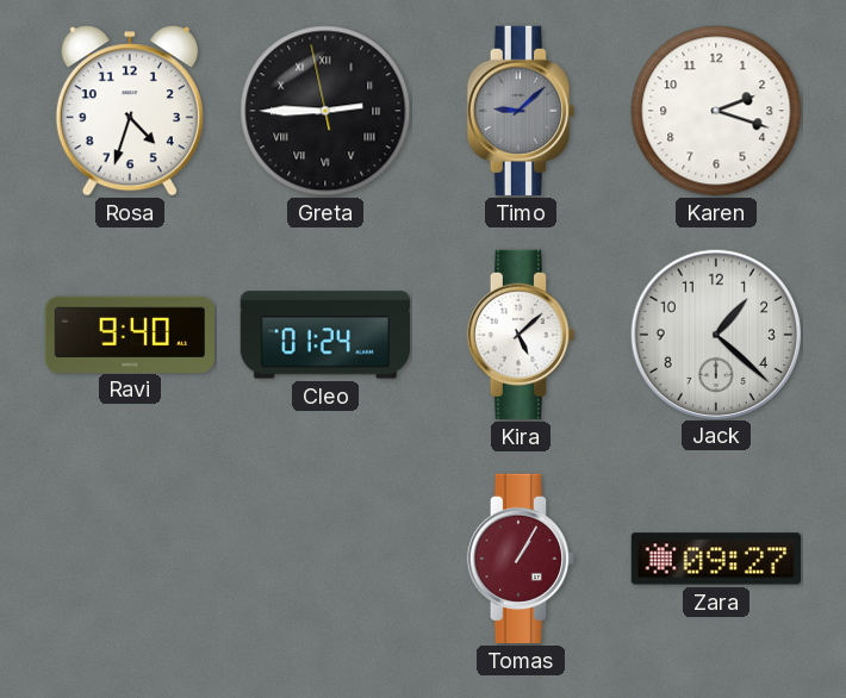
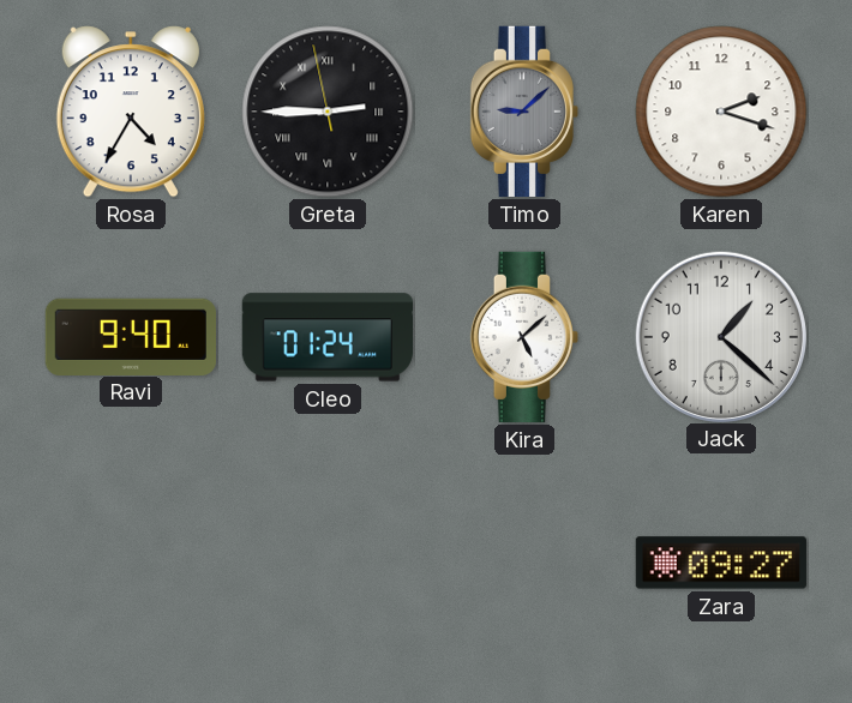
Rosa: 4:33 -> 4:35
Tomas: 1:05 -> none
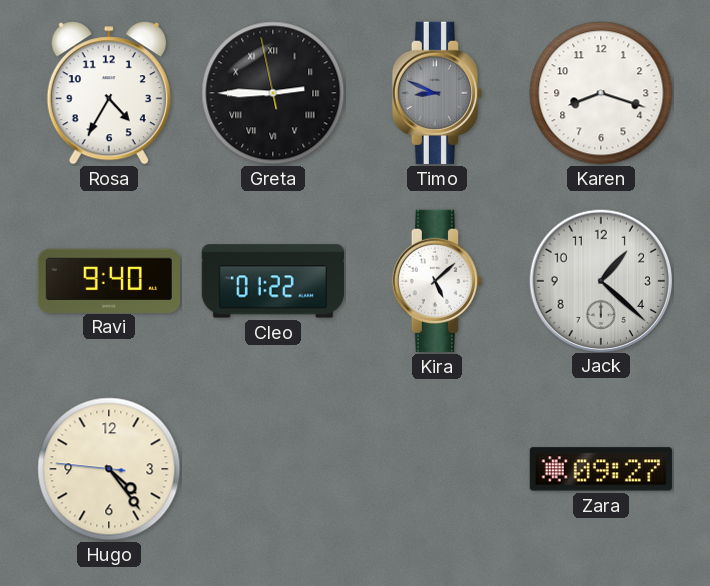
Timo: 9:08 -> 8:49
Karen: 2:18 -> 8:18
Cleo: 01:24 -> 01:22
Hugo: none -> 4:23
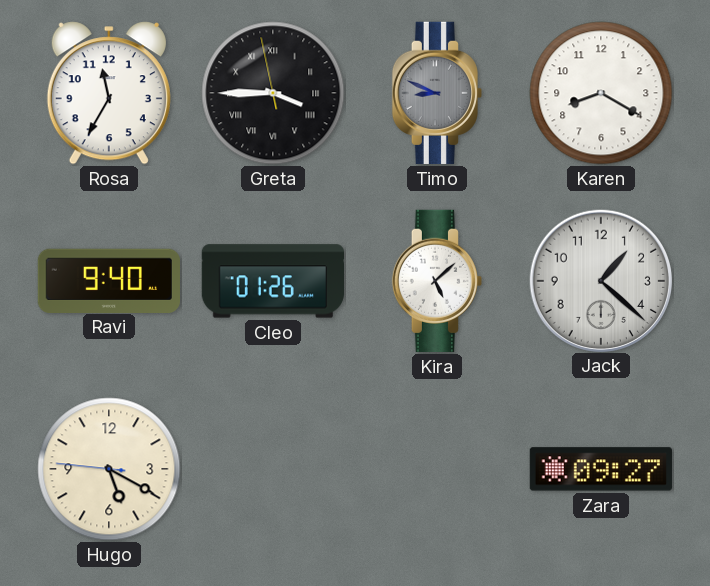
Rosa: 4:35 -> 11:35
Greta: 2:44 -> 3:44
Karen: 8:18 -> 8:20
Cleo: 01:22 -> 01:26
Hugo: 4:23 -> 5:19
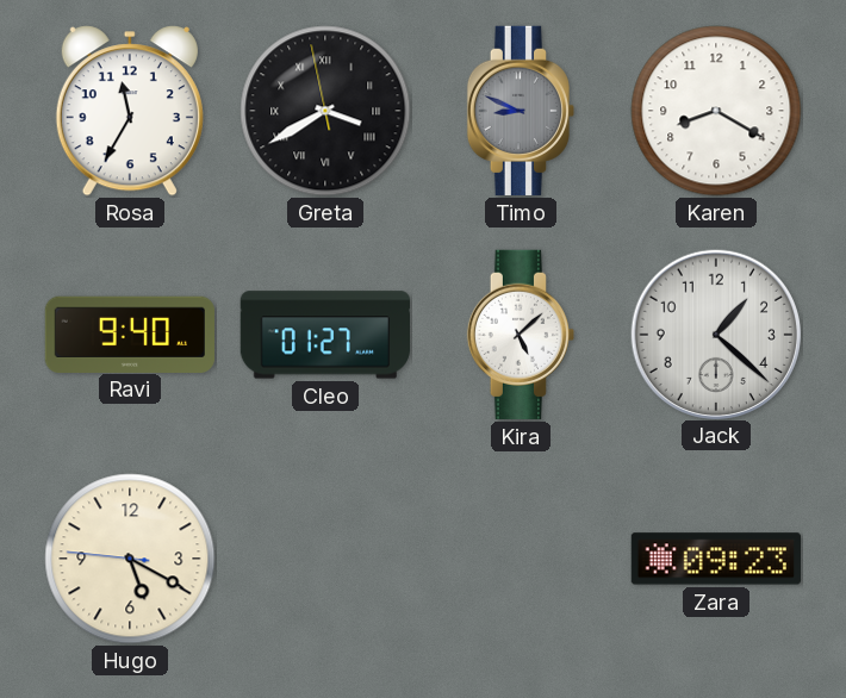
Greta: 3:44 -> 3:39
Cleo: 01:26 -> 01:27
Zara: 09:27 -> 09:23
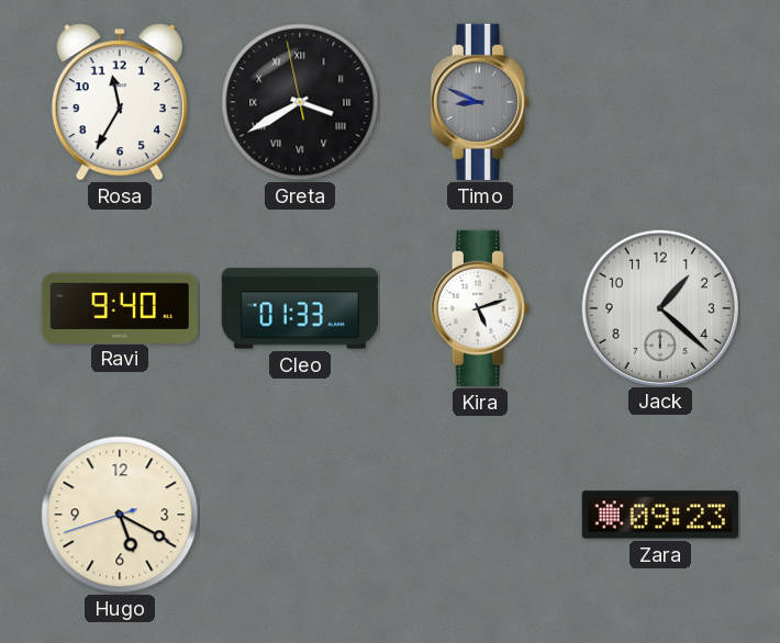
Karen: 8:20 -> none
Cleo: 01:27 -> 01:33
Kira: 5:08 -> 5:12
Hugo: 5:19:46 -> 5:19:42
